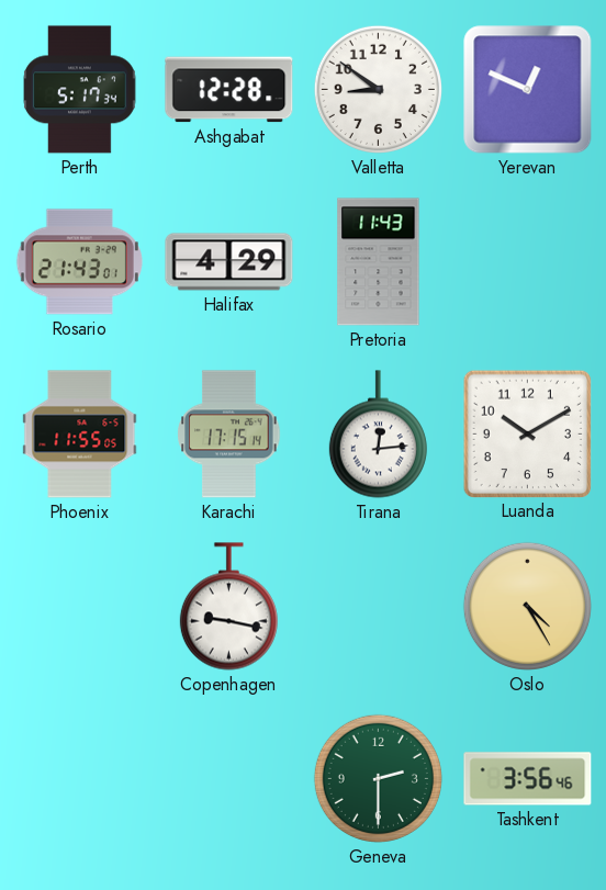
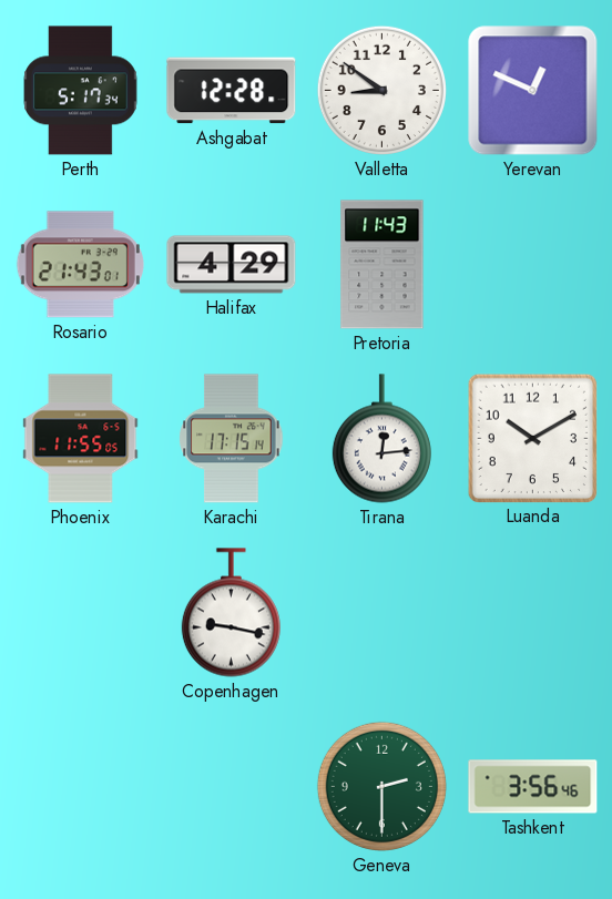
Oslo: 4:25 -> none
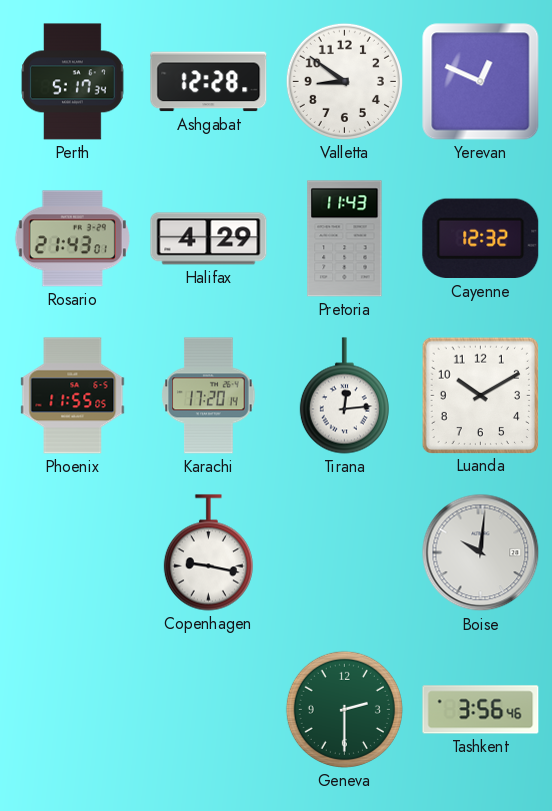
Cayenne: none -> 12:32
Karachi: 17:15 -> 17:20
Boise: none -> 10:01
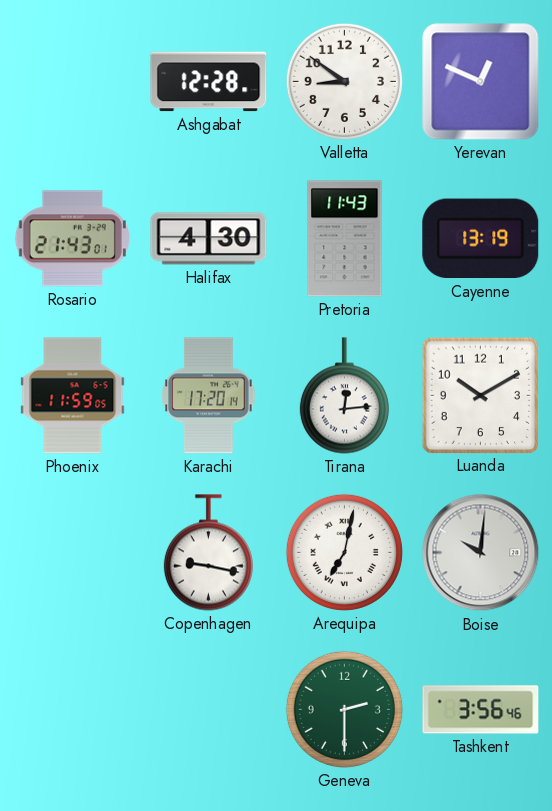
Perth: 5:17 -> none
Halifax: 4:29 -> 4:30
Cayenne: 12:32 -> 13:19
Phoenix: 11:55 -> 11:59
Arequipa: none -> 7:02
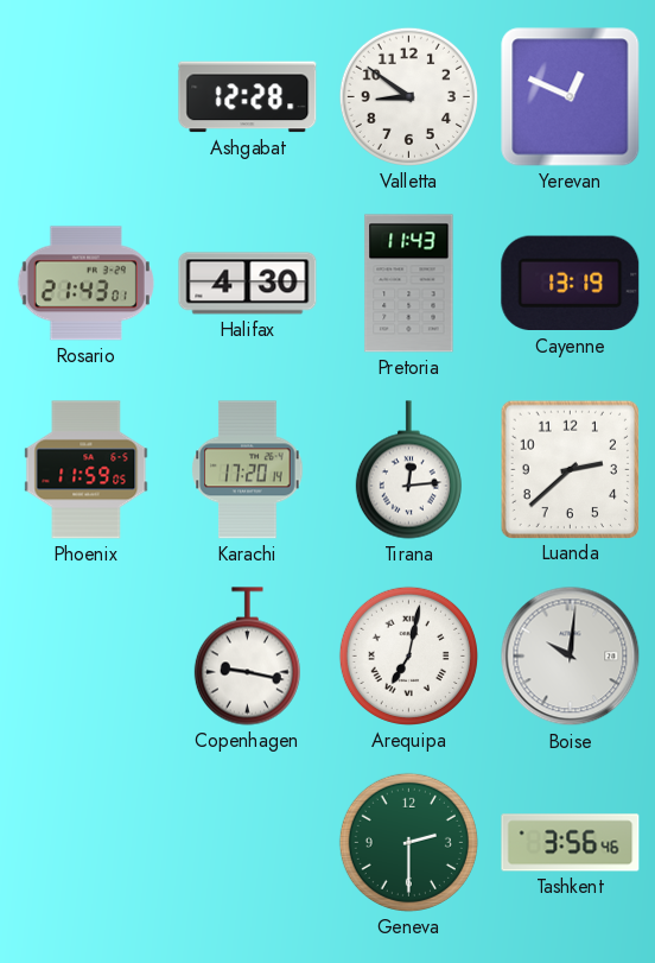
Luanda: 10:10 -> 2:38
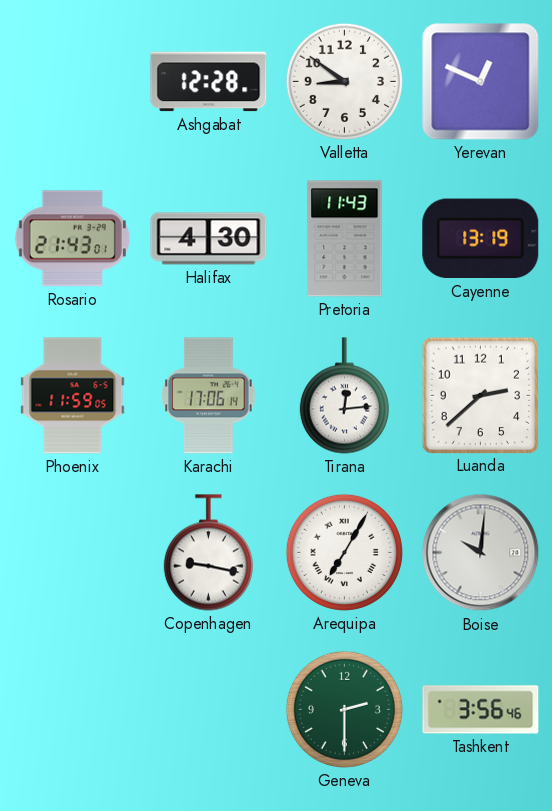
Karachi: 17:20 -> 17:06
Arequipa: 7:02 -> 7:05
